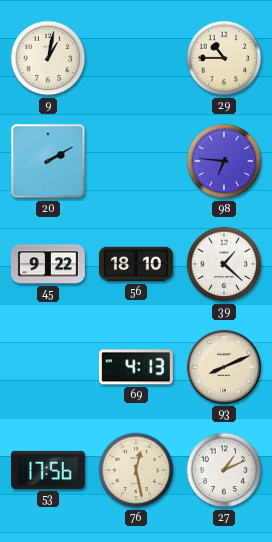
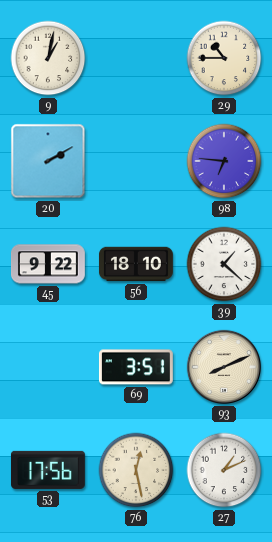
69: 4:13 -> 3:51
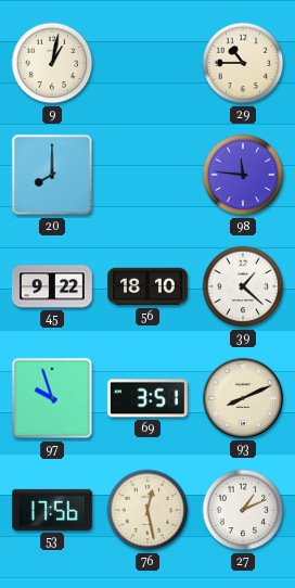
20: 2:10 -> 8:00
98: 6:46 -> 11:46
97: none -> 9:57
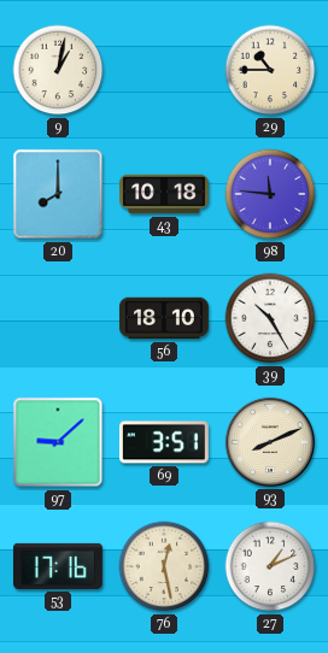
43: none -> 10:18
45: 9:22 -> none
39: 1:22 -> 10:25
97: 9:57 -> 9:08
53: 17:56 -> 17:16
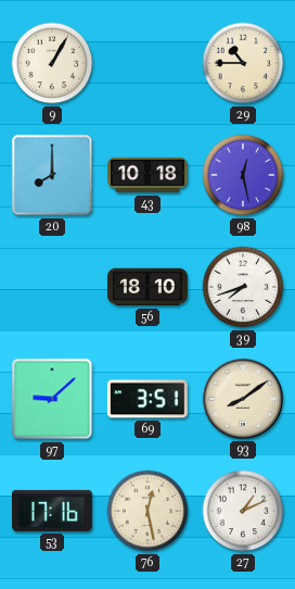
9: 1:02 -> 1:05
98: 11:46 -> 12:28
39: 10:25 -> 7:42
93: 8:11 -> 8:09
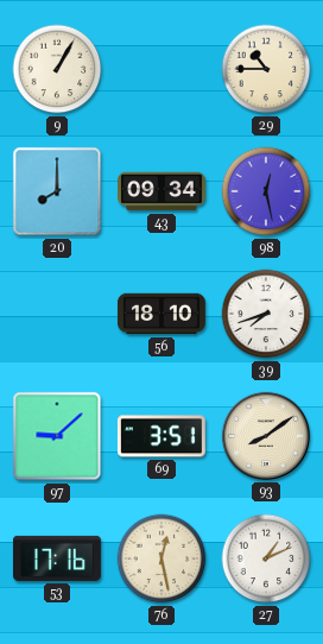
43: 10:18 -> 09:34
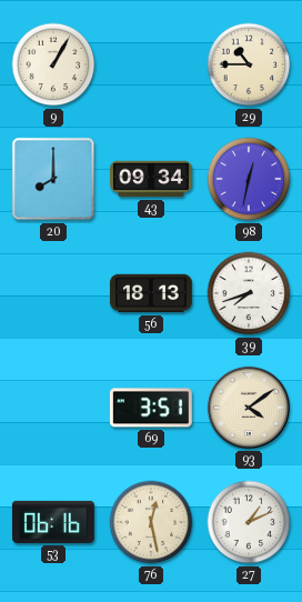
98: 12:28 -> 12:32
56: 18:10 -> 18:13
97: 9:08 -> none
93: 8:09 -> 4:09
53: 17:16 -> 06:16
